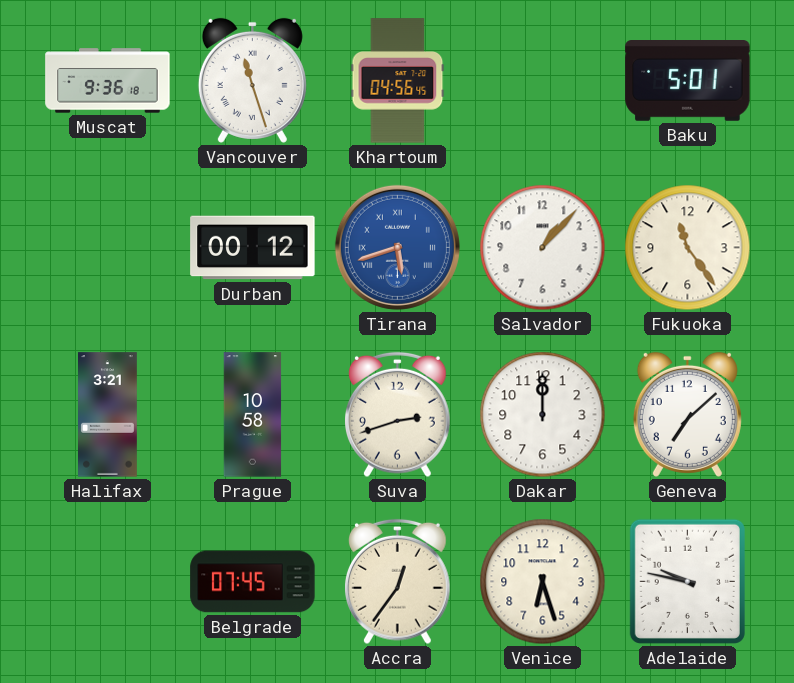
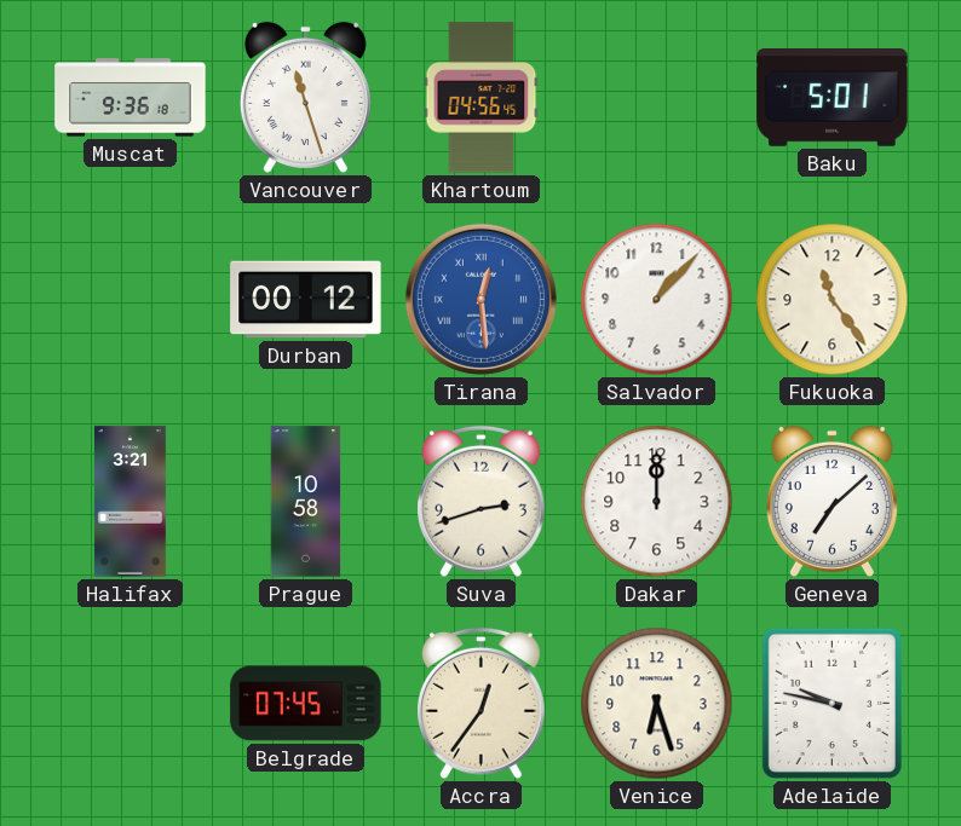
Tirana: 5:42 -> 12:29
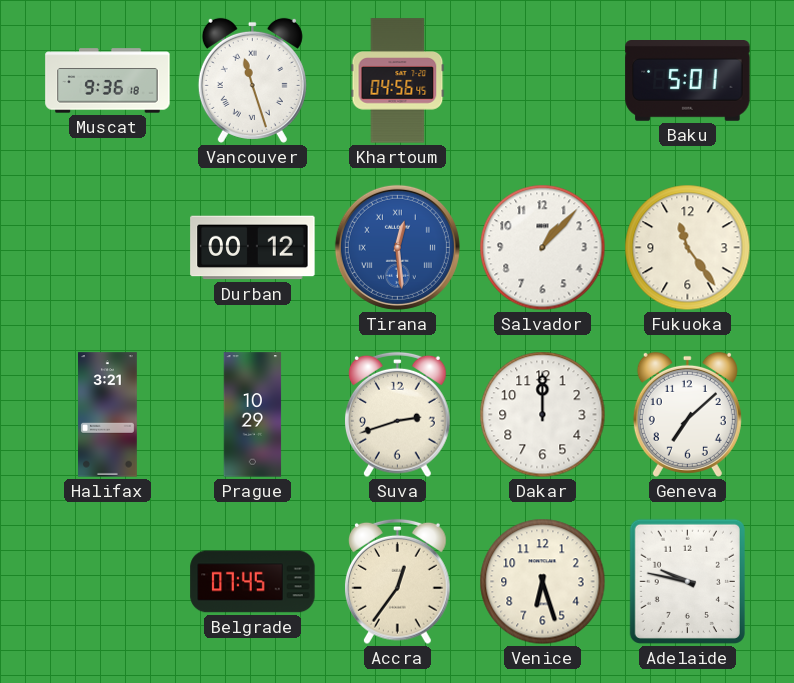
Prague: 10:58 -> 10:29
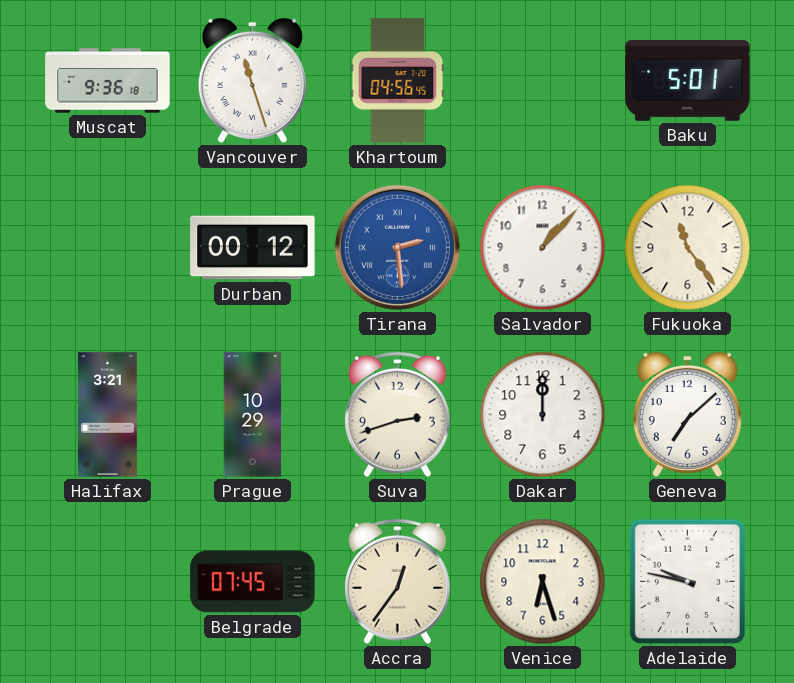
Tirana: 12:29 -> 2:29
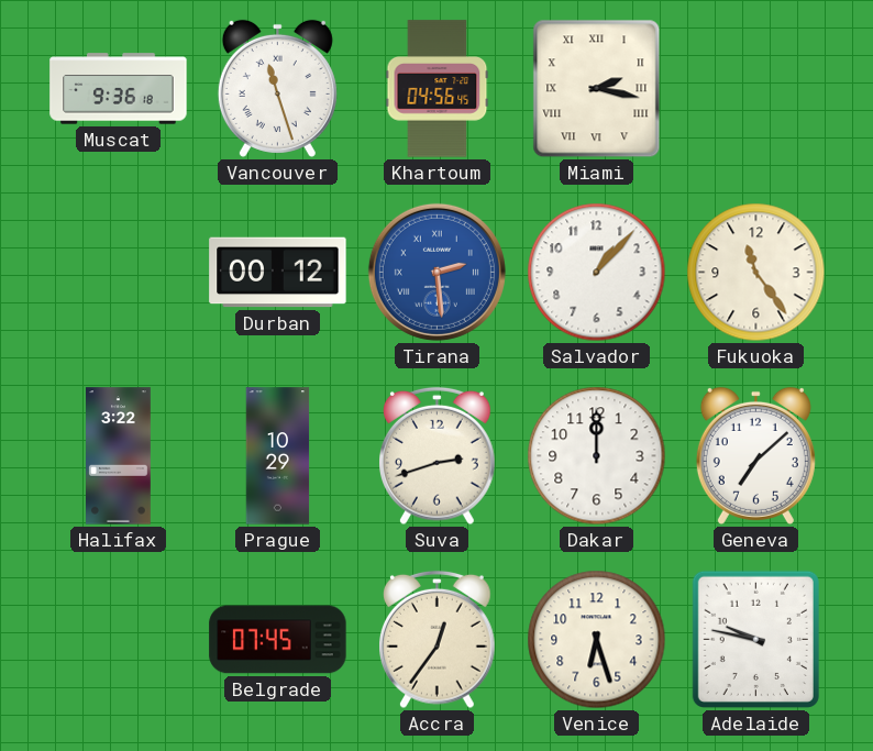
Miami: none -> 2:17
Baku: 5:01 -> none
Halifax: 3:21 -> 3:22
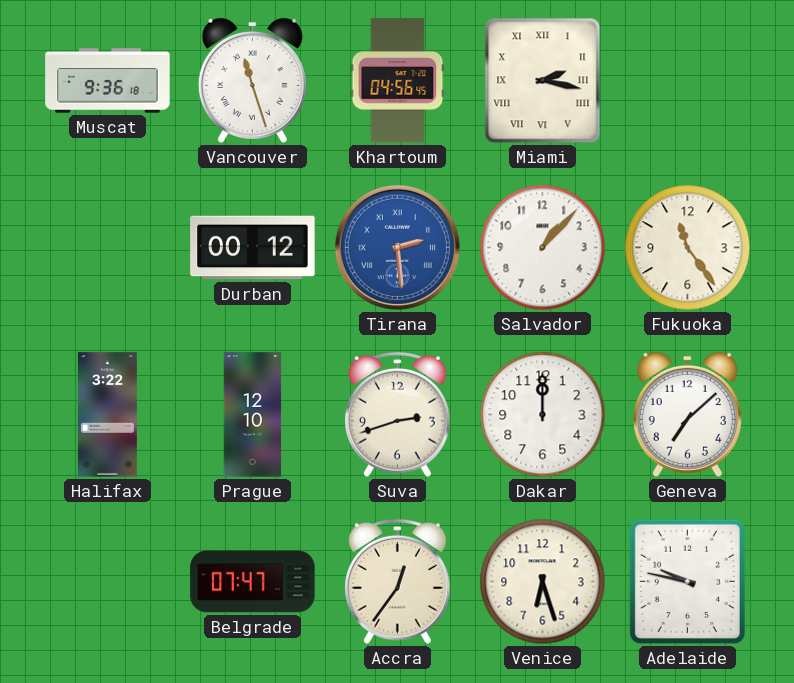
Prague: 10:29 -> 12:10
Belgrade: 07:45 -> 07:47
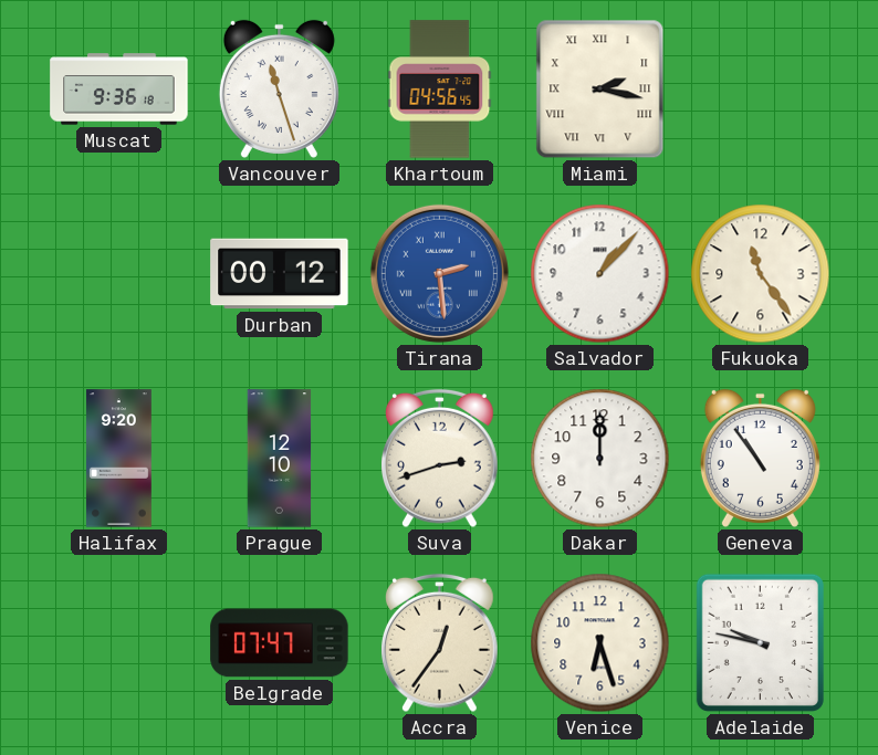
Halifax: 3:22 -> 9:20
Geneva: 7:08 -> 10:54
